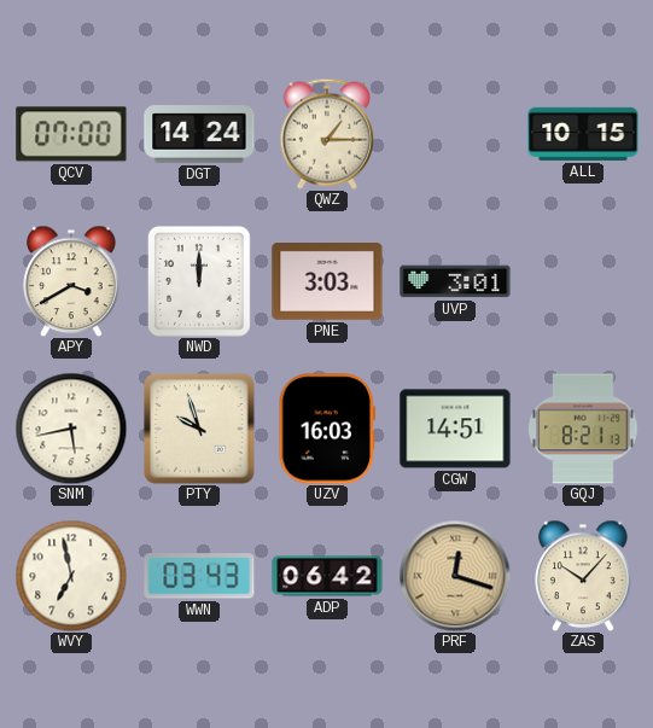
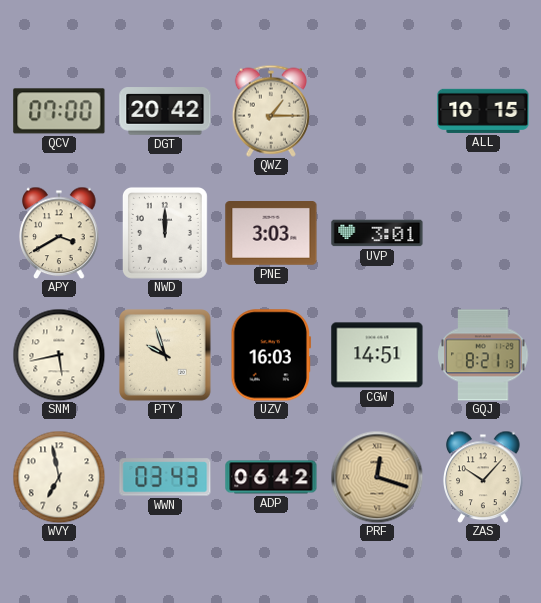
DGT: 14:24 -> 20:42
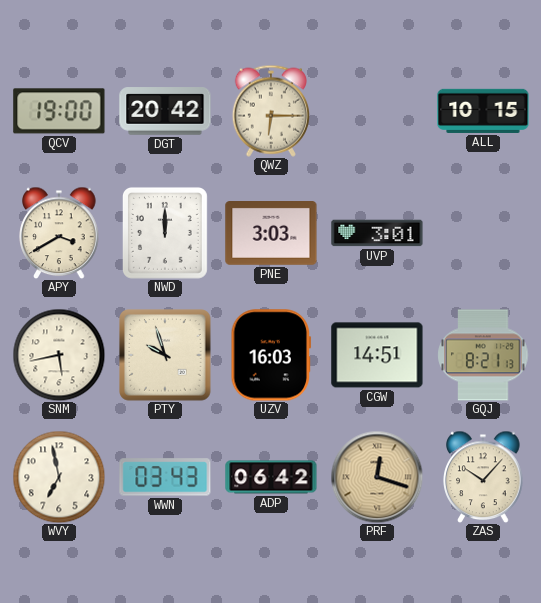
QCV: 07:00 -> 19:00
QWZ: 1:15 -> 6:15
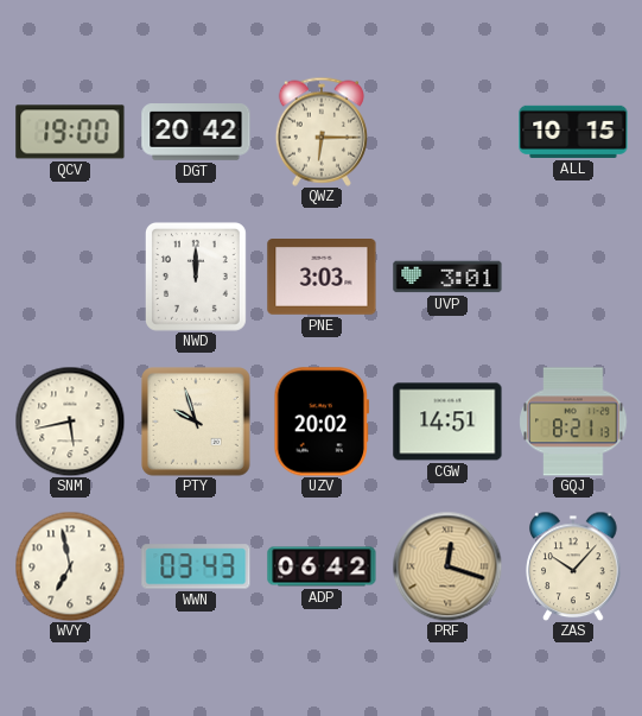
APY: 3:40 -> none
UZV: 16:03 -> 20:02
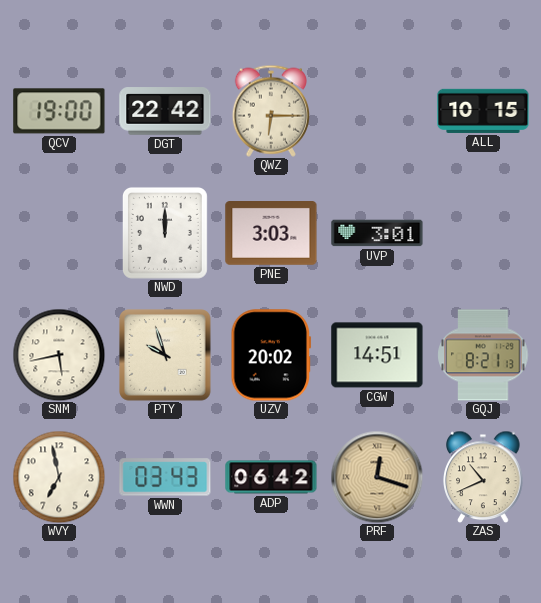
DGT: 20:42 -> 22:42
ZAS: 10:07 -> 10:41
